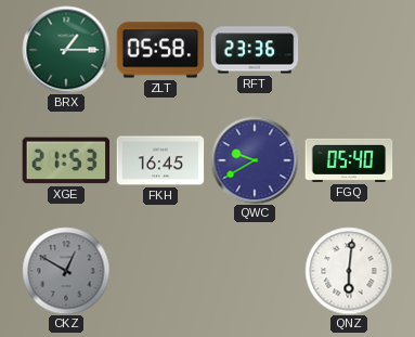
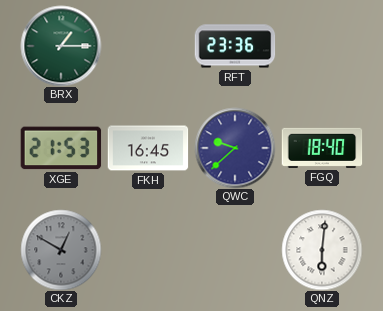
ZLT: 05:58 -> none
QWC: 9:40 -> 9:38
FGQ: 05:40 -> 18:40
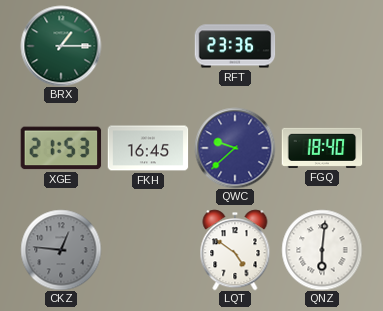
CKZ: 12:50 -> 12:46
LQT: none -> 4:51
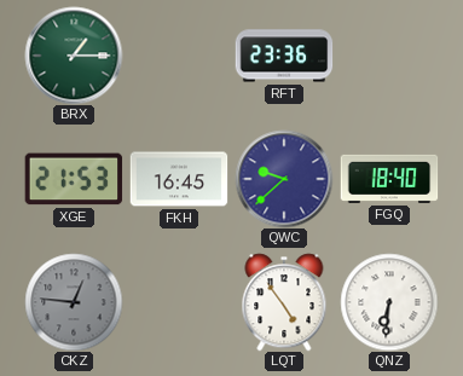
LQT: 4:51 -> 4:54
QNZ: 6:01 -> 6:31
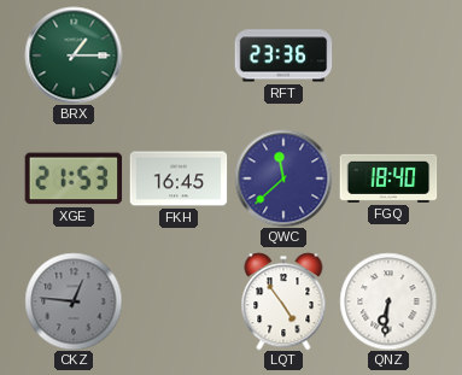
QWC: 9:38 -> 11:38
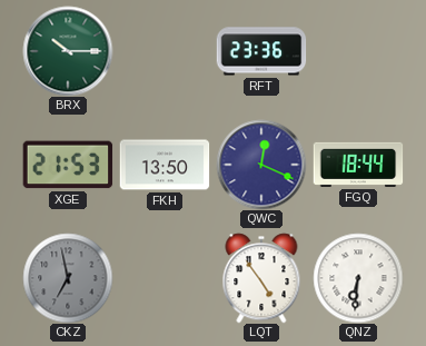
BRX: 1:15 -> 10:15
FKH: 16:45 -> 13:50
QWC: 11:38 -> 12:19
FGQ: 18:40 -> 18:44
CKZ: 12:46 -> 6:58
